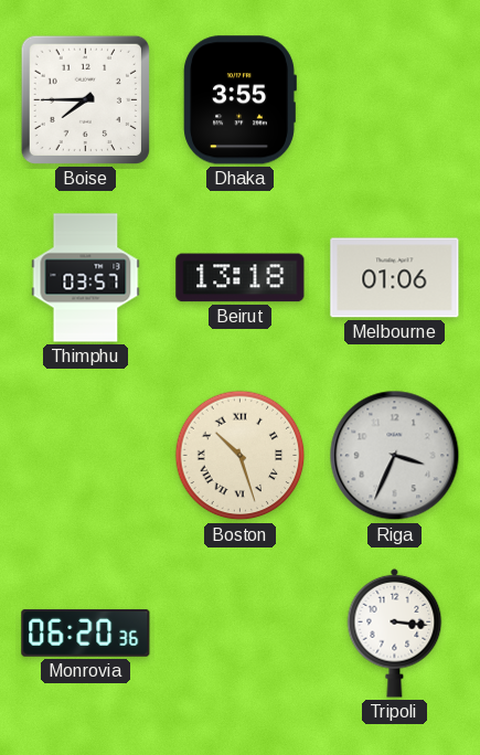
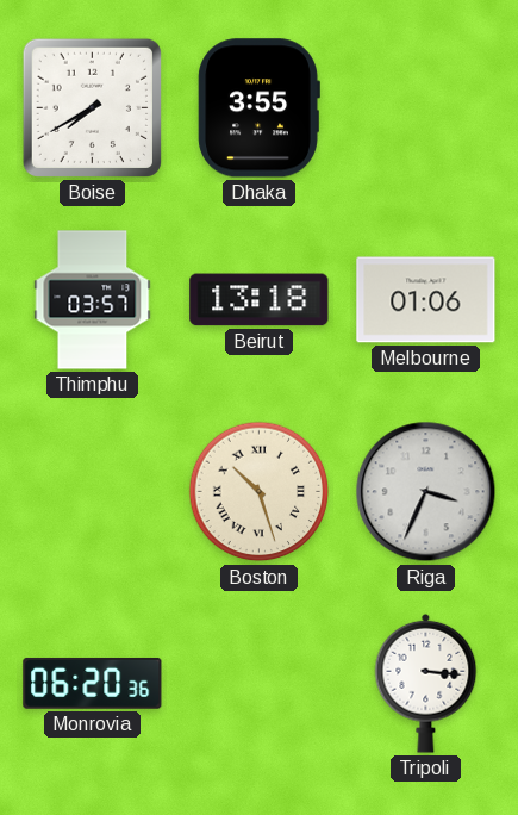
Boise: 7:45 -> 7:40
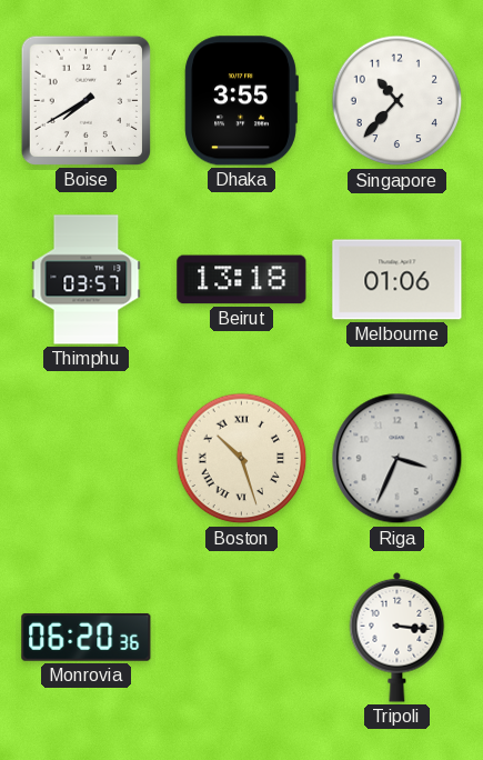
Singapore: none -> 10:37
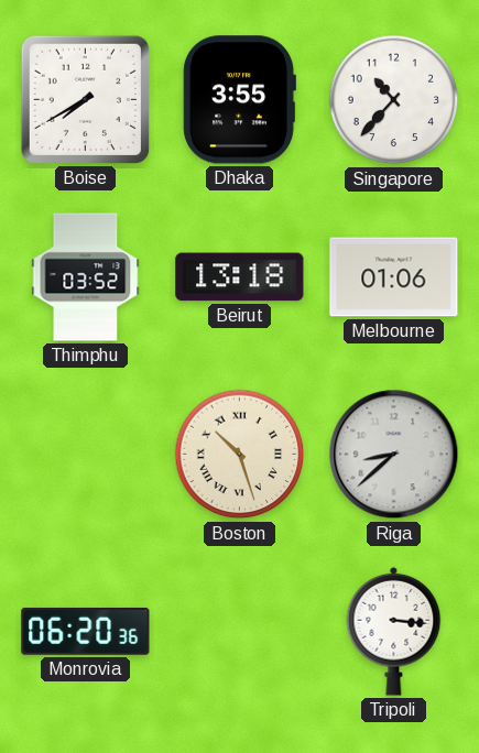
Thimphu: 03:57 -> 03:52
Riga: 3:34 -> 8:38
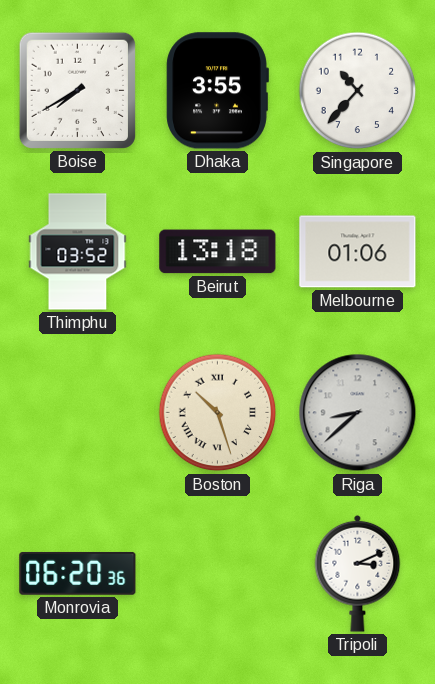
Tripoli: 3:16 -> 3:11
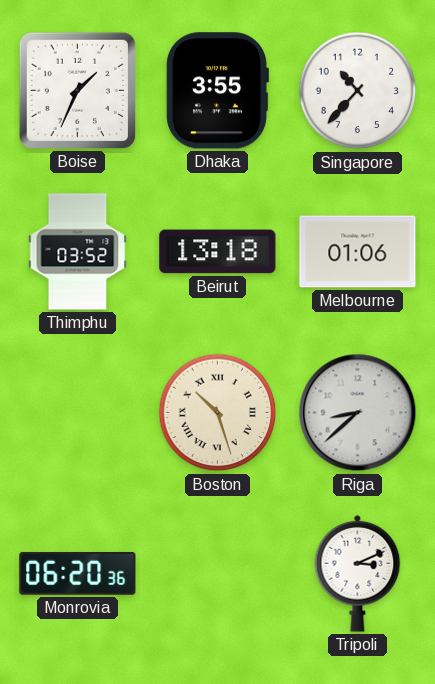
Boise: 7:40 -> 1:34
